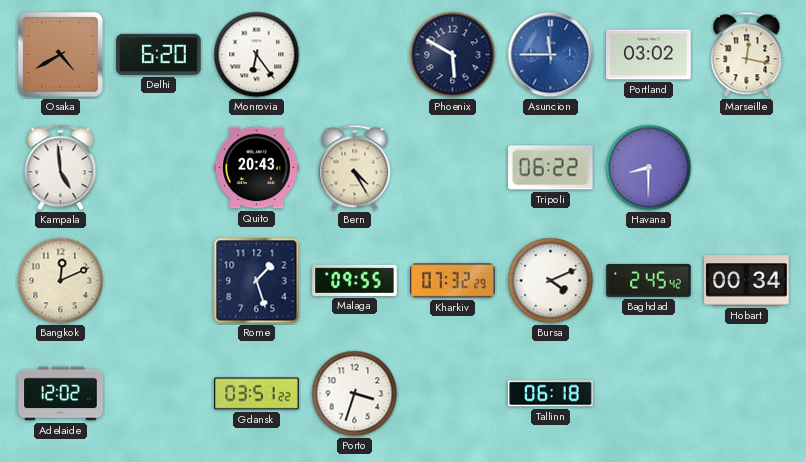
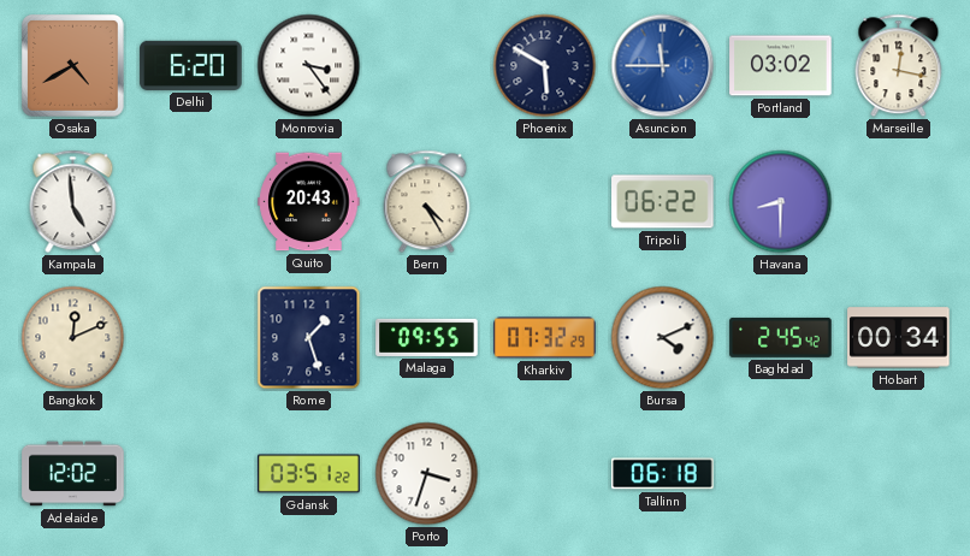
Monrovia: 6:24 -> 3:24
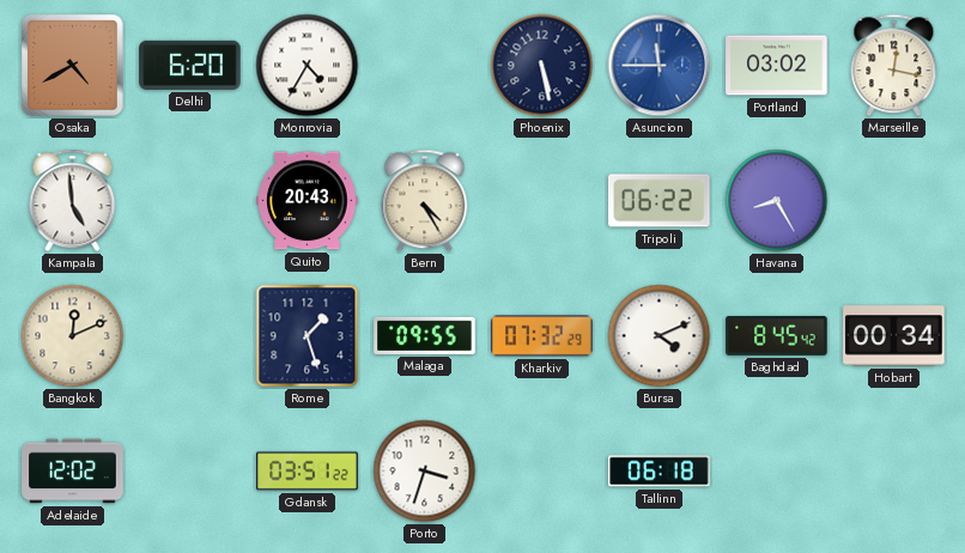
Monrovia: 3:24 -> 4:35
Phoenix: 5:50 -> 5:28
Havana: 8:30 -> 8:25
Baghdad: 2:45 -> 8:45
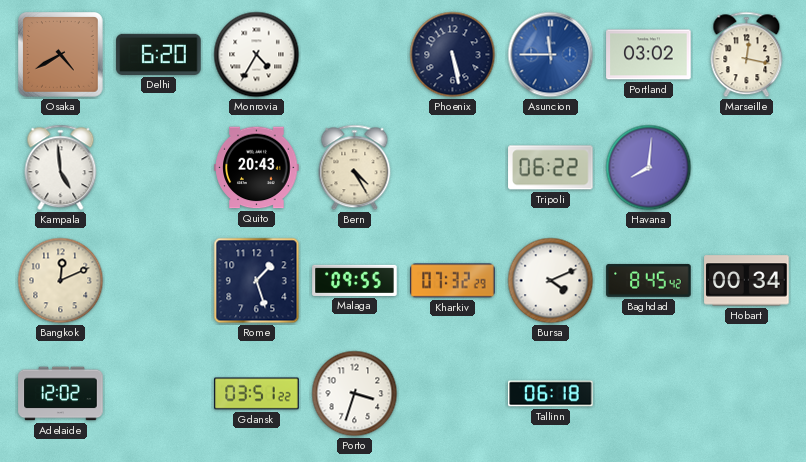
Havana: 8:25 -> 8:01
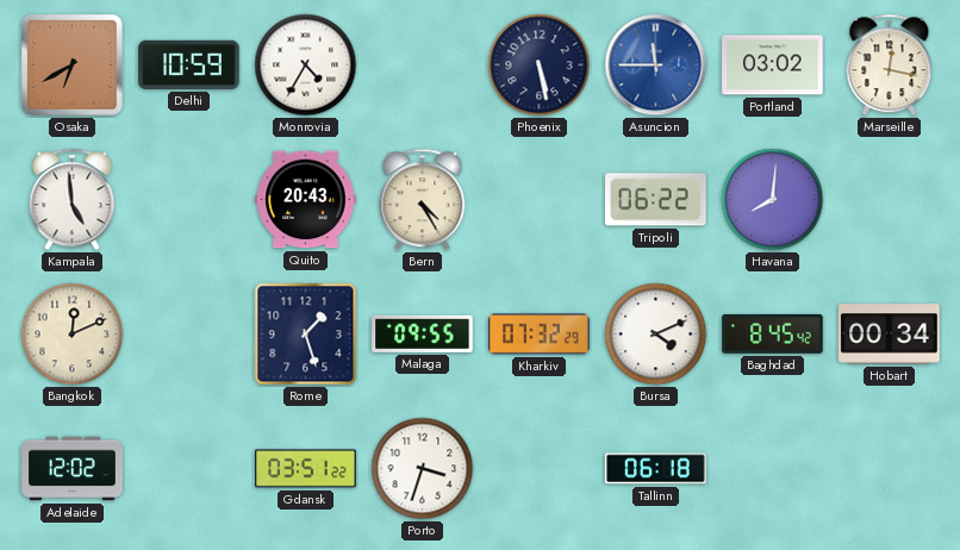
Osaka: 4:40 -> 6:40
Delhi: 6:20 -> 10:59
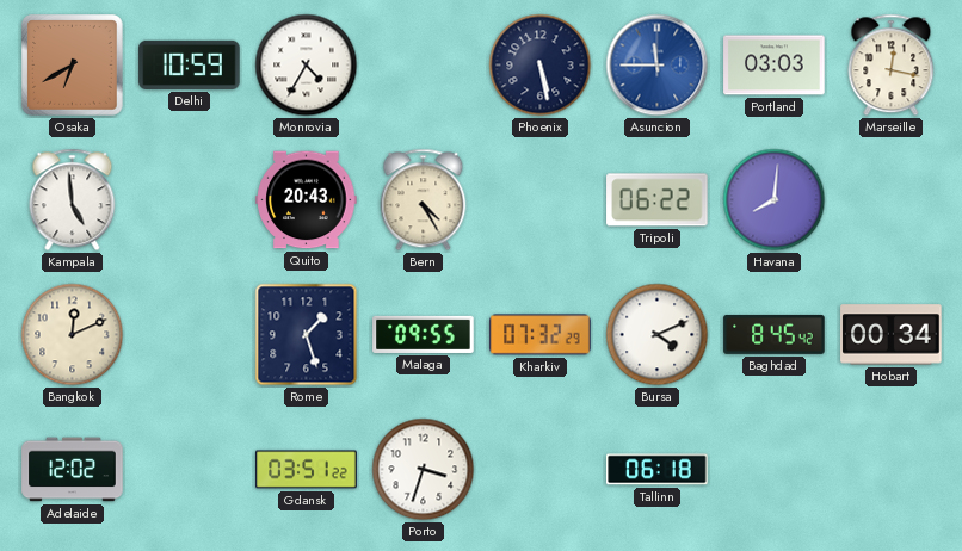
Portland: 03:02 -> 03:03
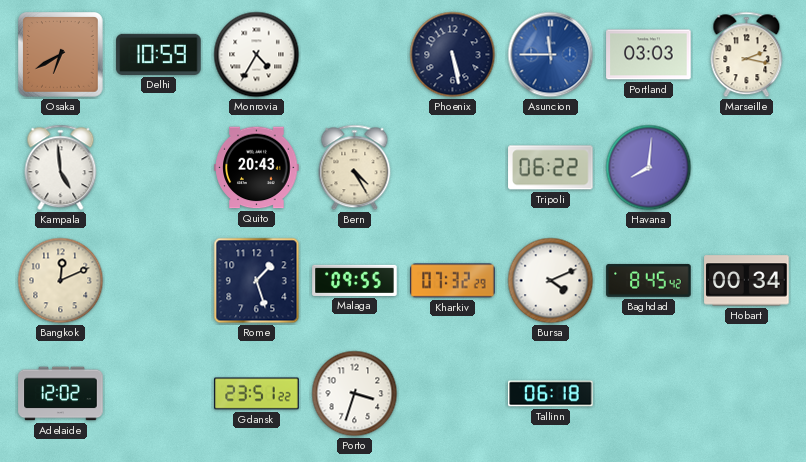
Marseille: 12:17 -> 2:17
Gdansk: 03:51 -> 23:51
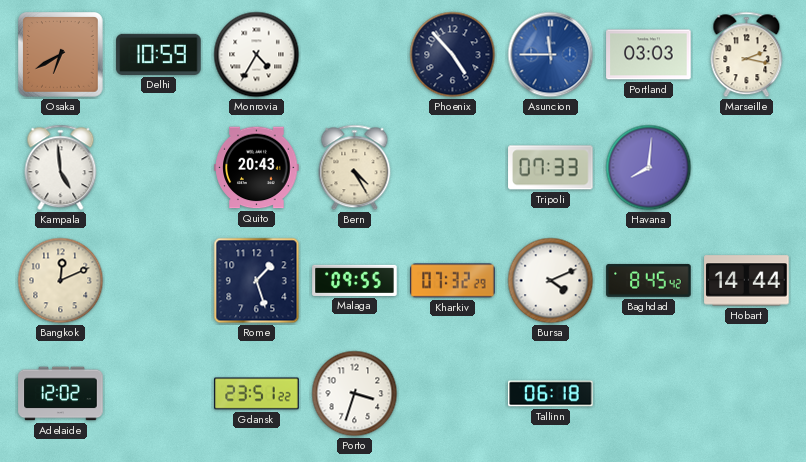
Phoenix: 5:28 -> 4:53
Tripoli: 06:22 -> 07:33
Hobart: 00:34 -> 14:44
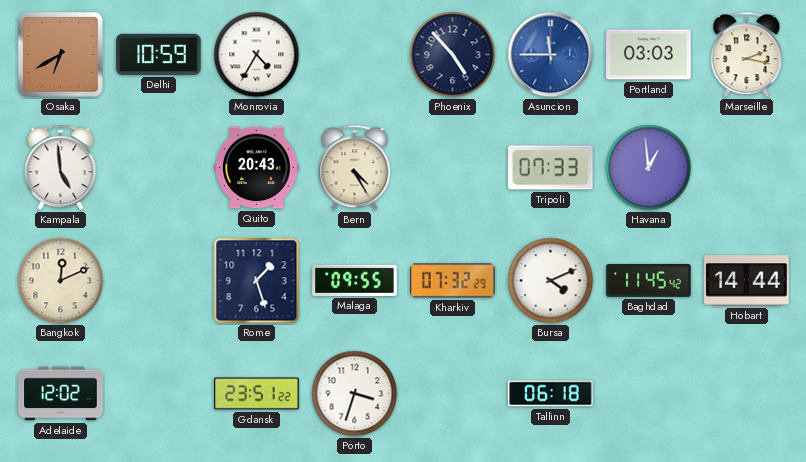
Havana: 8:01 -> 12:59
Baghdad: 8:45 -> 11:45
